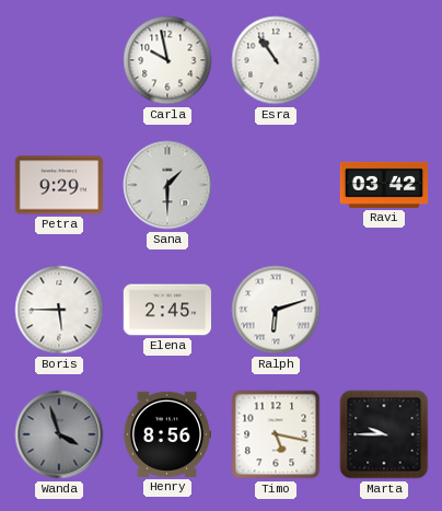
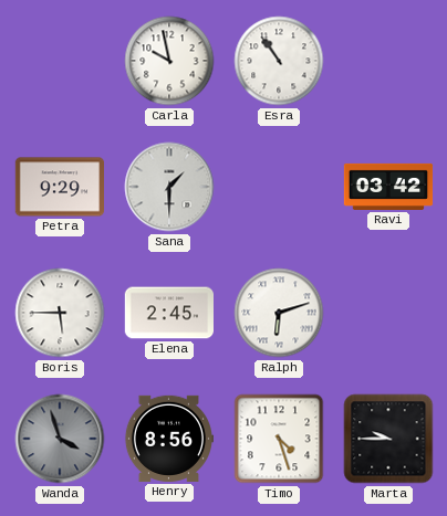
Timo: 5:17 -> 4:27
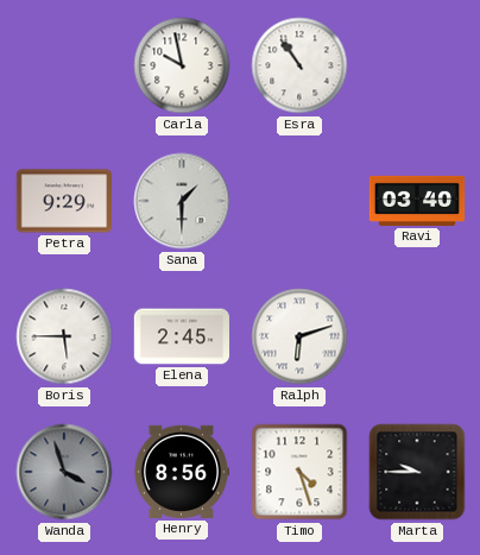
Ravi: 03:42 -> 03:40
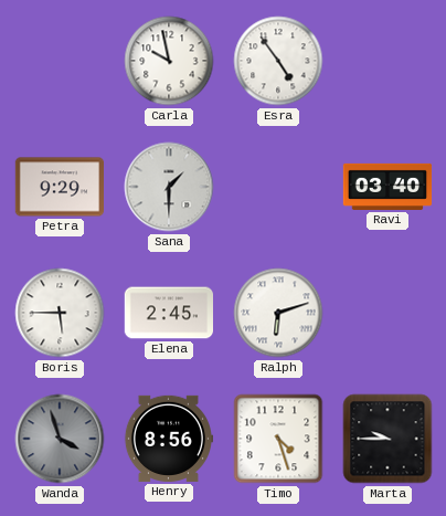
Esra: 10:54 -> 4:54
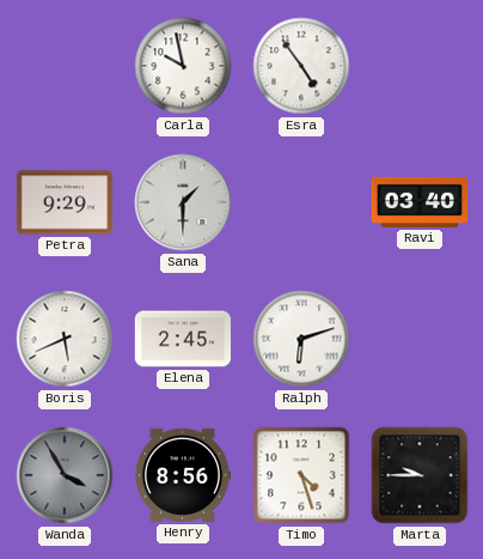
Boris: 5:45 -> 5:41
Wanda: 3:57 -> 3:55
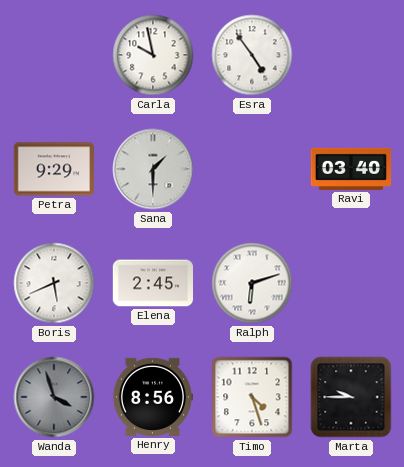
Wanda: 3:55 -> 3:57
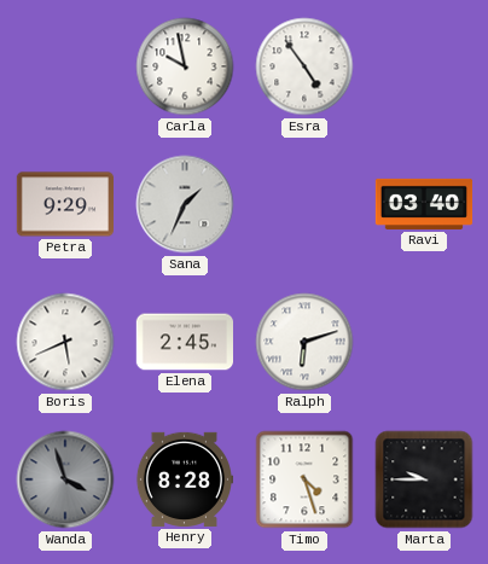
Sana: 1:30 -> 1:34
Henry: 8:56 -> 8:28
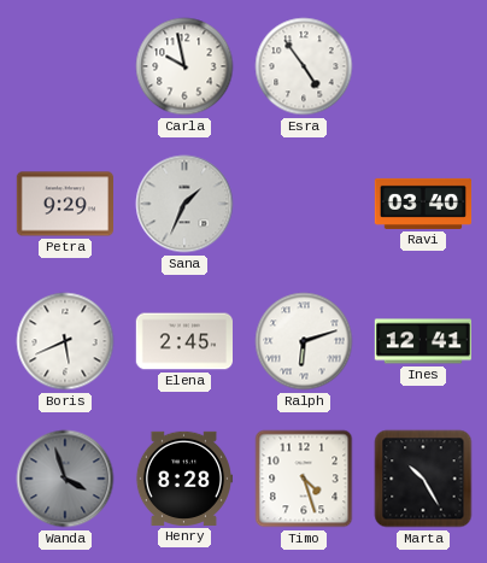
Ines: none -> 12:41
Marta: 9:45 -> 10:25
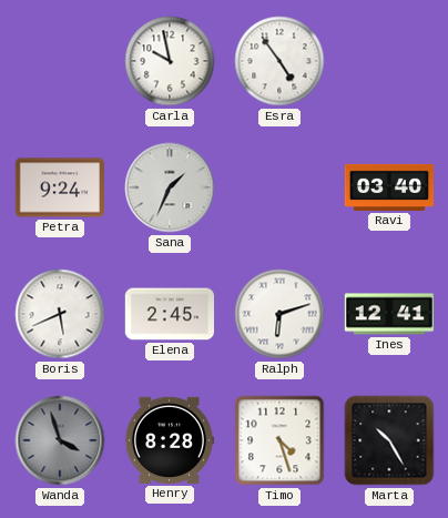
Petra: 9:29 -> 9:24
